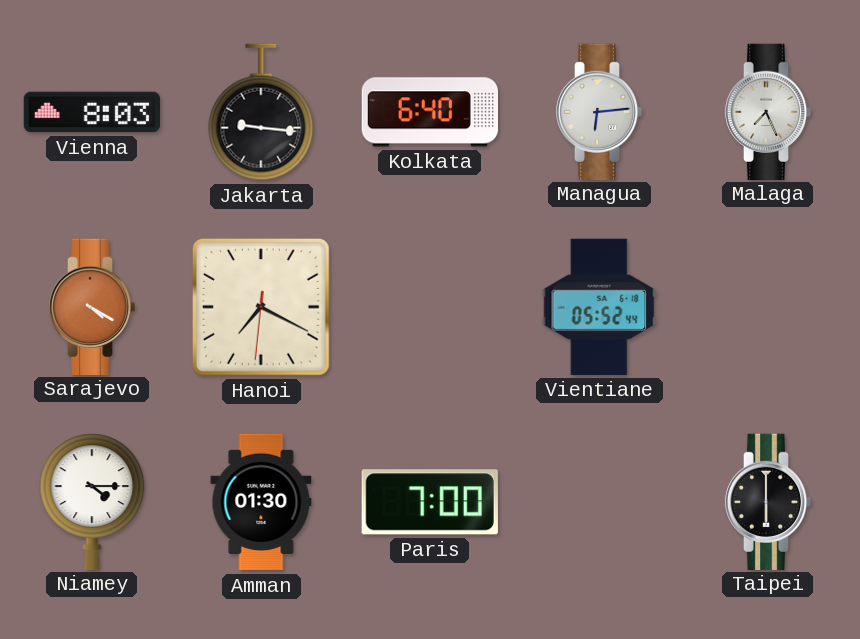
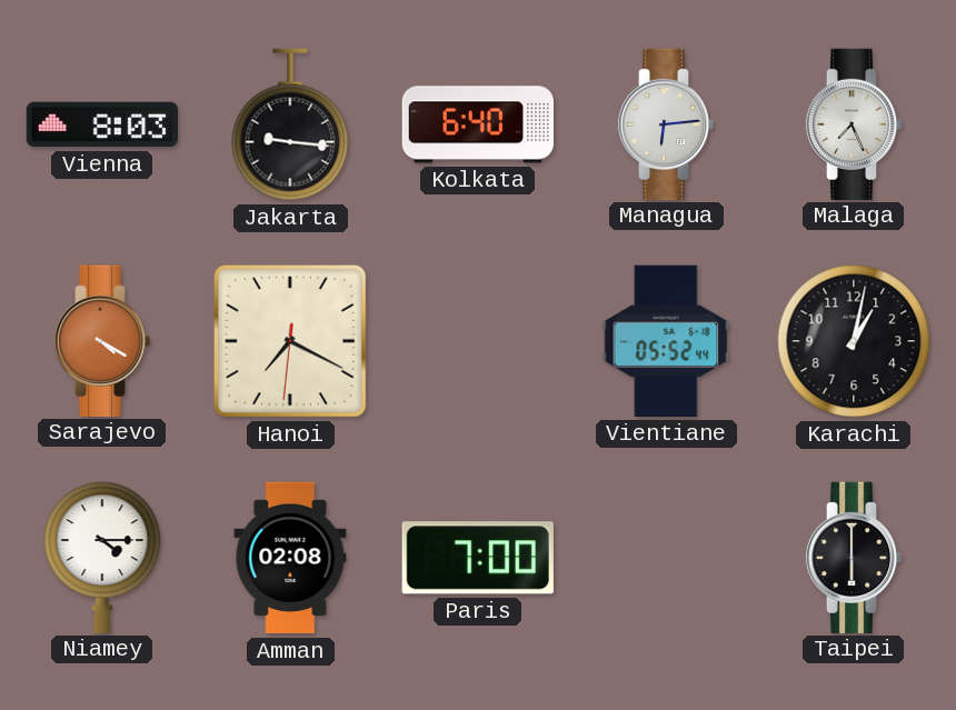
Karachi: none -> 1:02
Amman: 01:30 -> 02:08
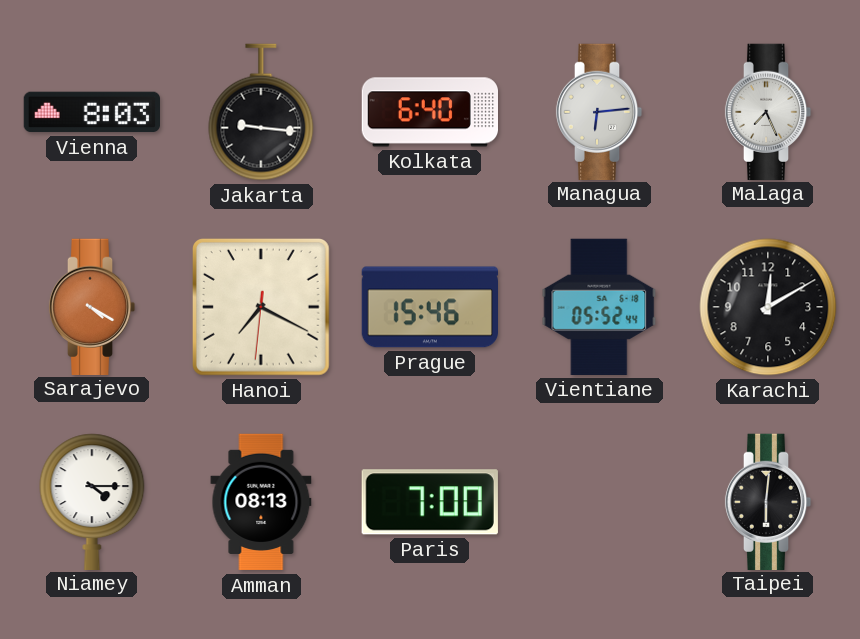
Prague: none -> 15:46
Karachi: 1:02 -> 12:10
Amman: 02:08 -> 08:13
Taipei: 6:00 -> 6:01
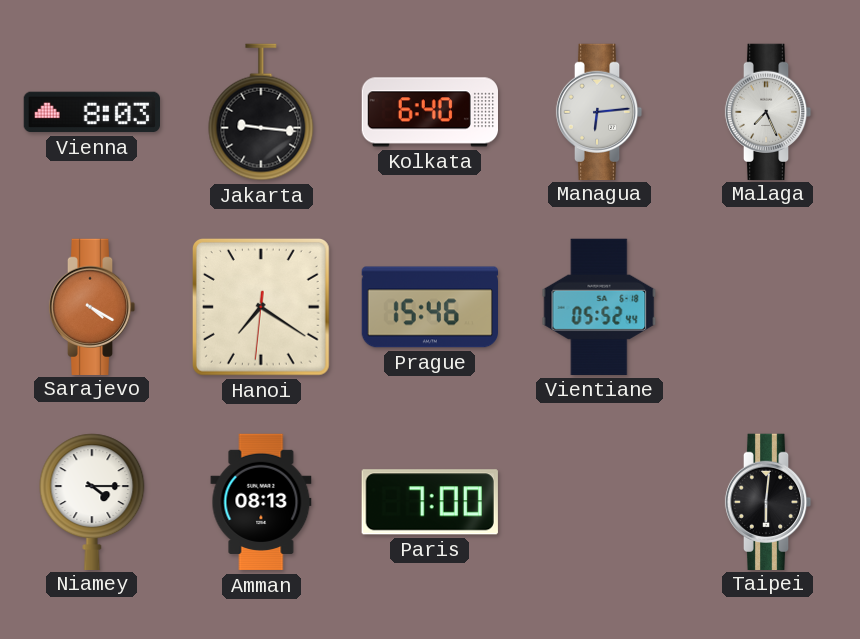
Hanoi: 7:19 -> 7:20
Karachi: 12:10 -> none
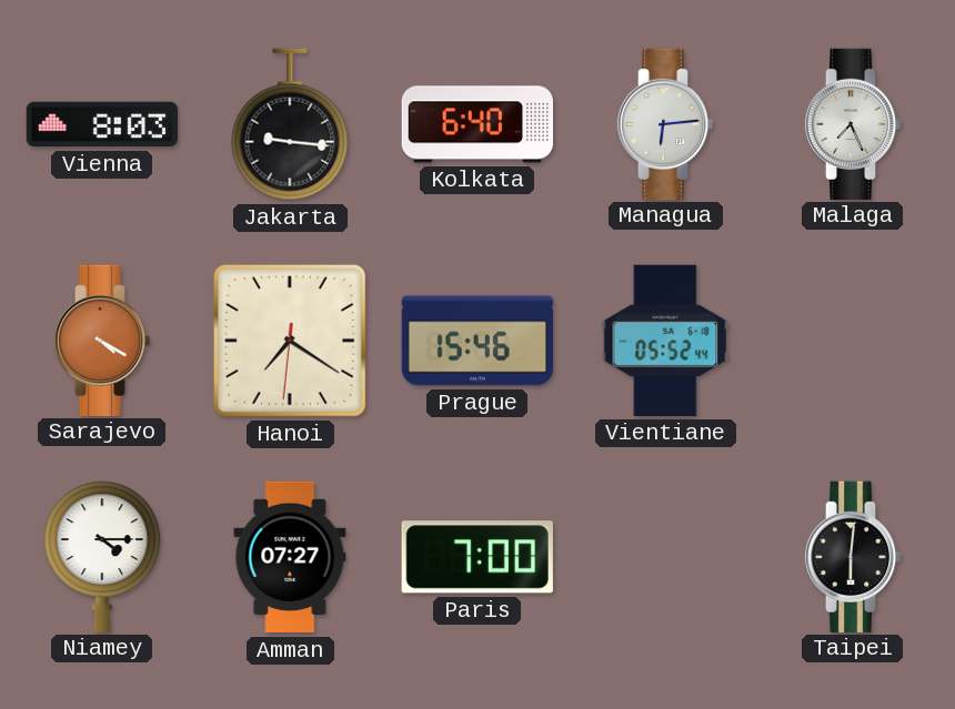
Amman: 08:13 -> 07:27
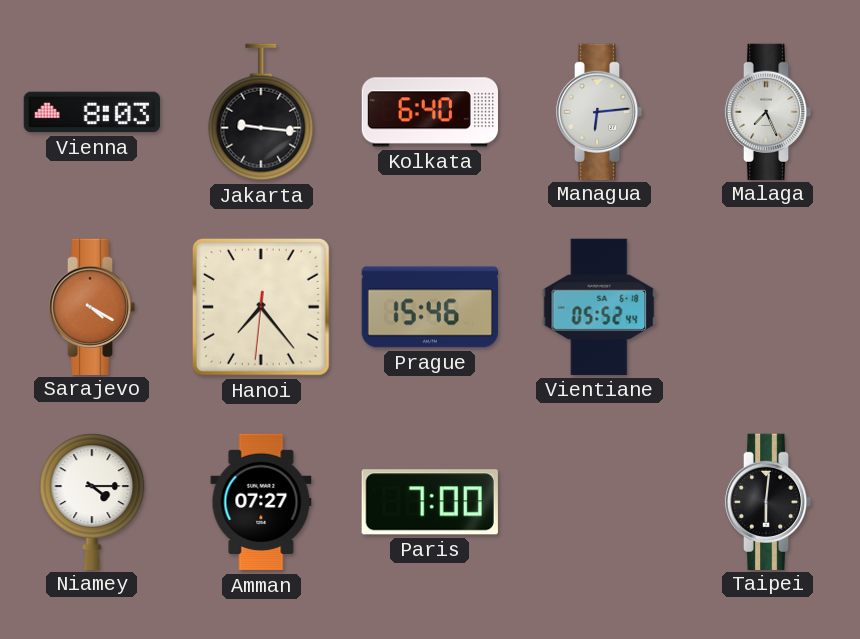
Hanoi: 7:20 -> 7:23
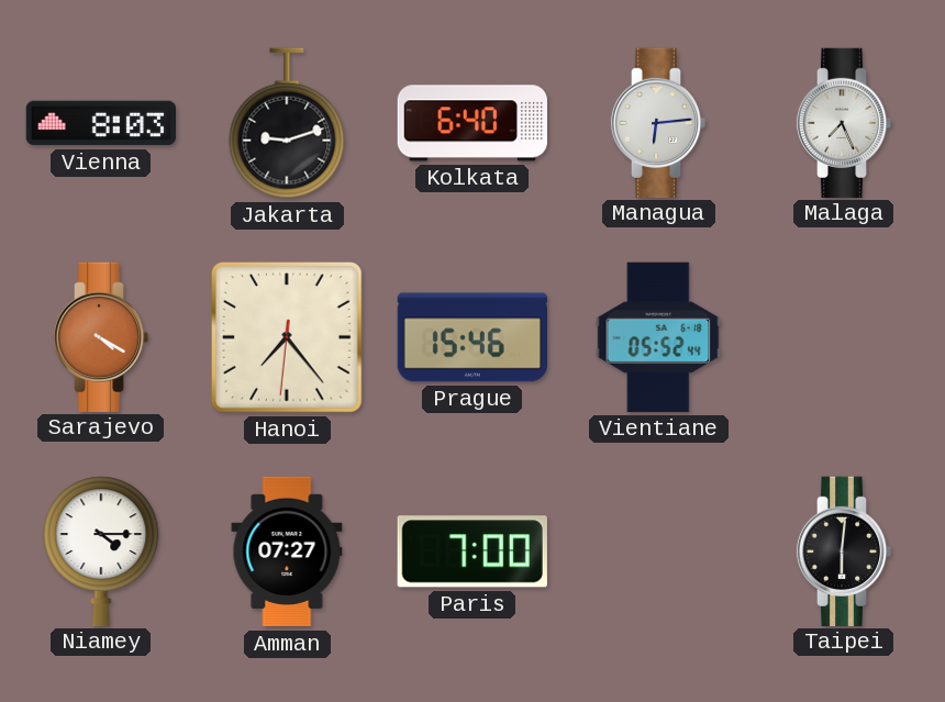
Jakarta: 9:16 -> 9:12
